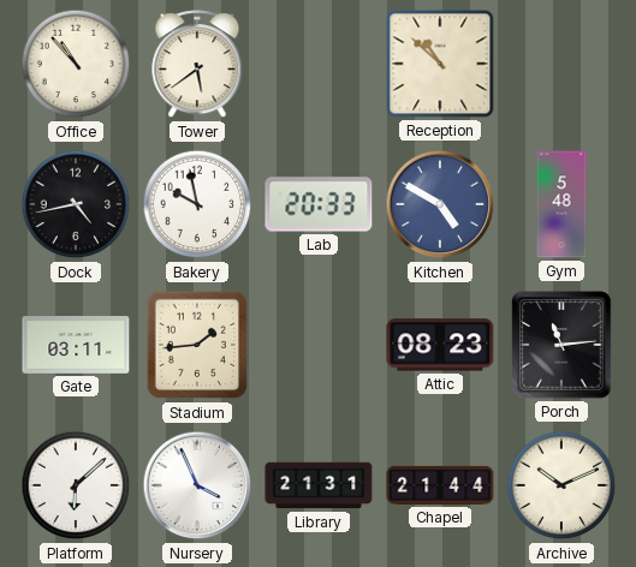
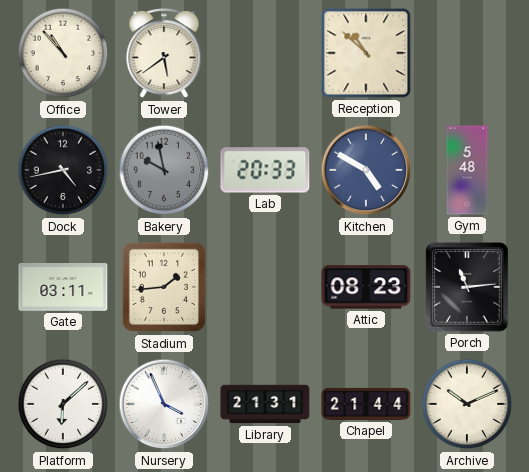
Bakery dial: white -> grey
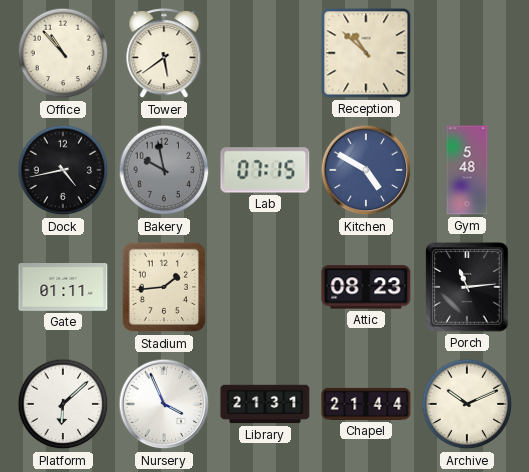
Lab: 20:33 -> 07:15
Gate: 03:11 -> 01:11
